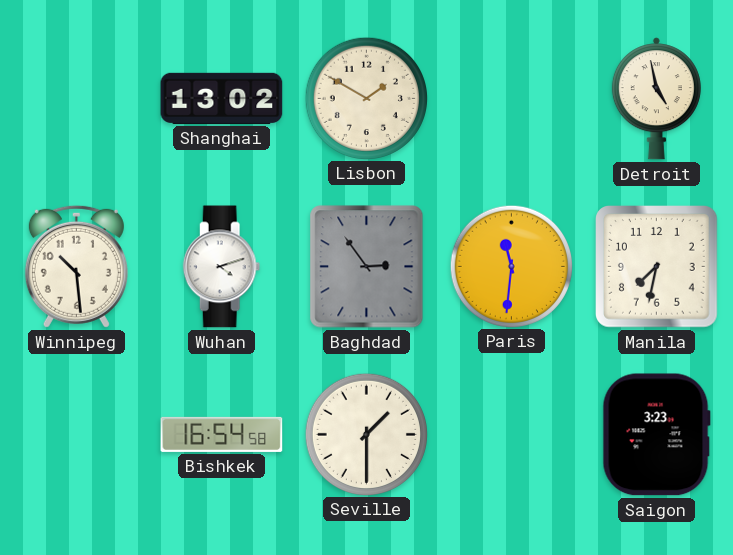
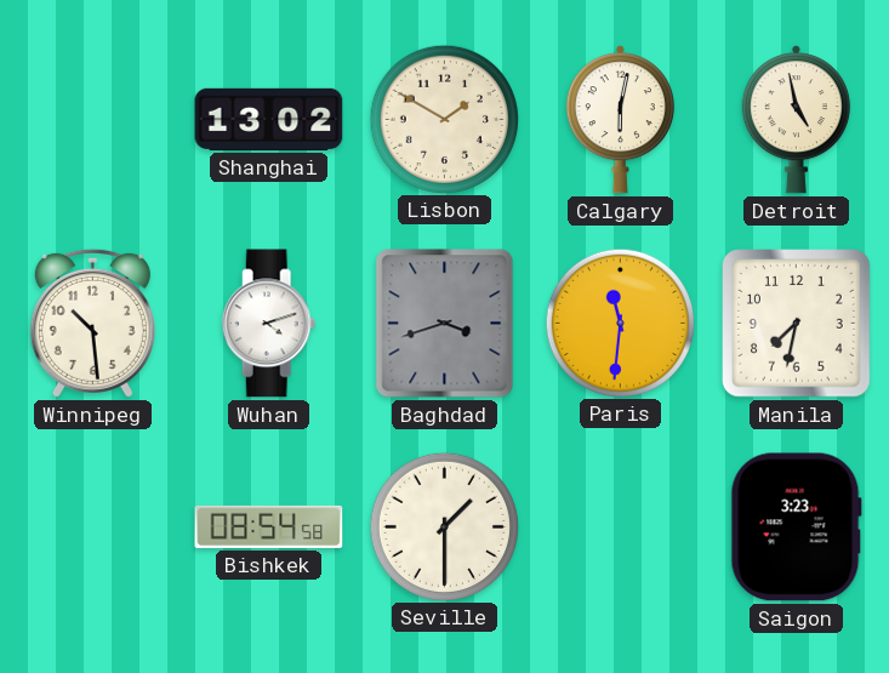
Calgary: none -> 6:02
Baghdad: 2:54 -> 3:42
Bishkek: 16:54 -> 08:54
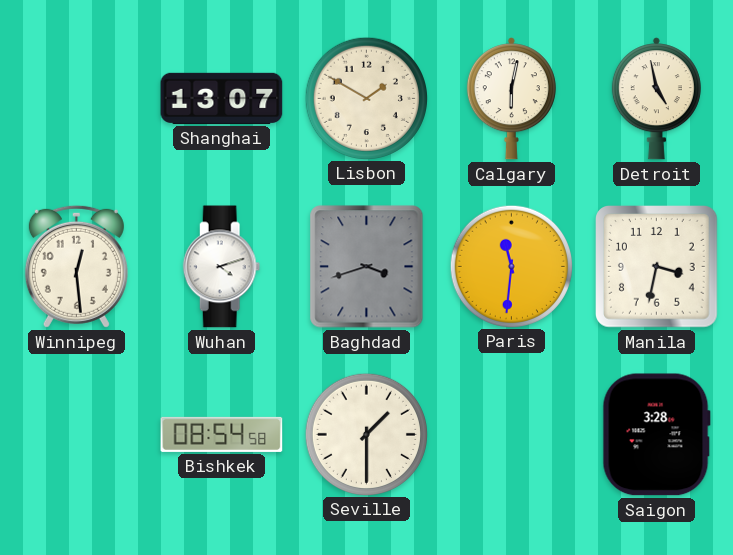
Shanghai: 13:02 -> 13:07
Winnipeg: 10:29 -> 12:29
Manila: 7:32 -> 3:32
Saigon: 3:23 -> 3:28
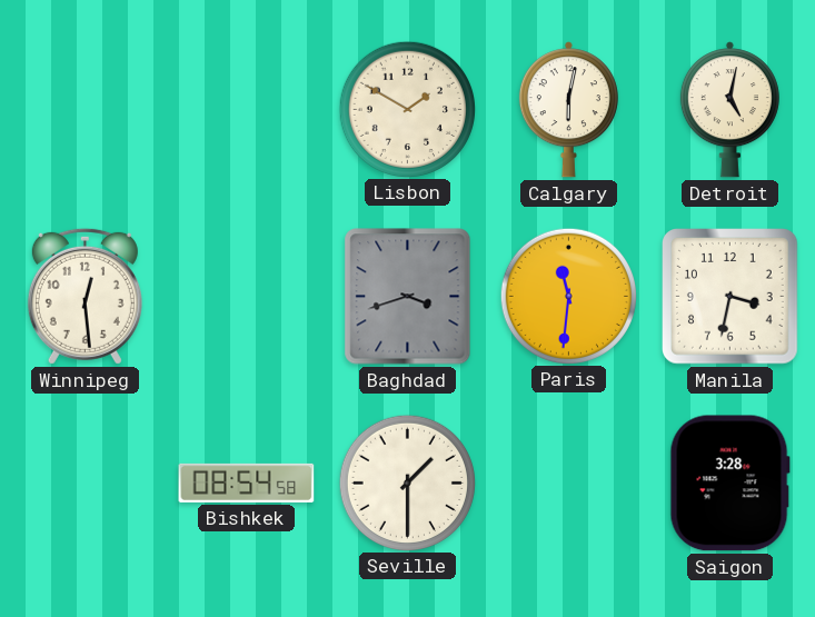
Shanghai: 13:07 -> none
Detroit: 4:58 -> 5:02
Wuhan: 4:12 -> none
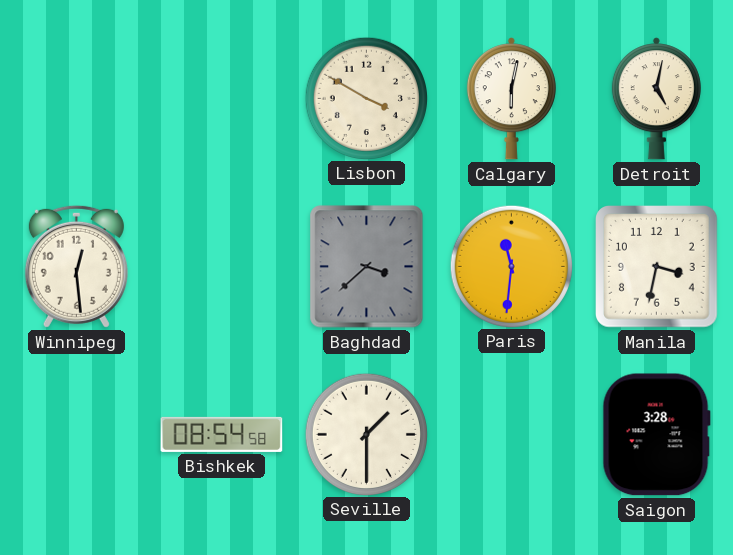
Lisbon: 1:50 -> 3:50
Baghdad: 3:42 -> 3:38
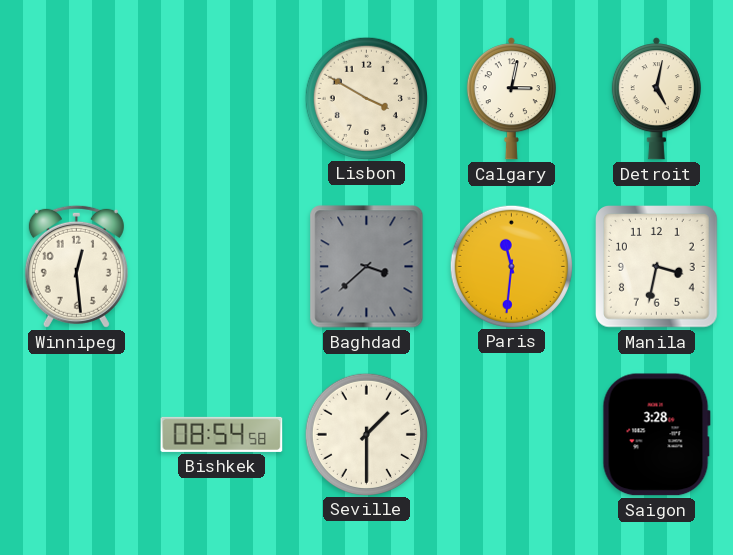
Calgary: 6:02 -> 3:02
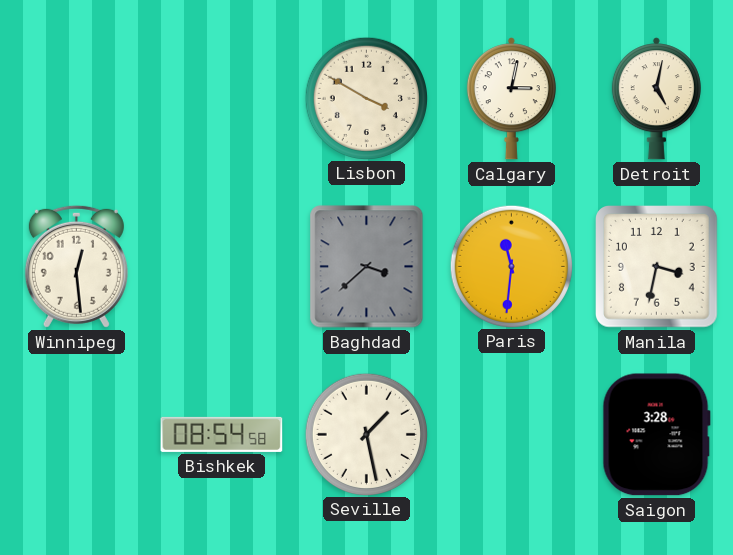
Seville: 1:30 -> 1:28
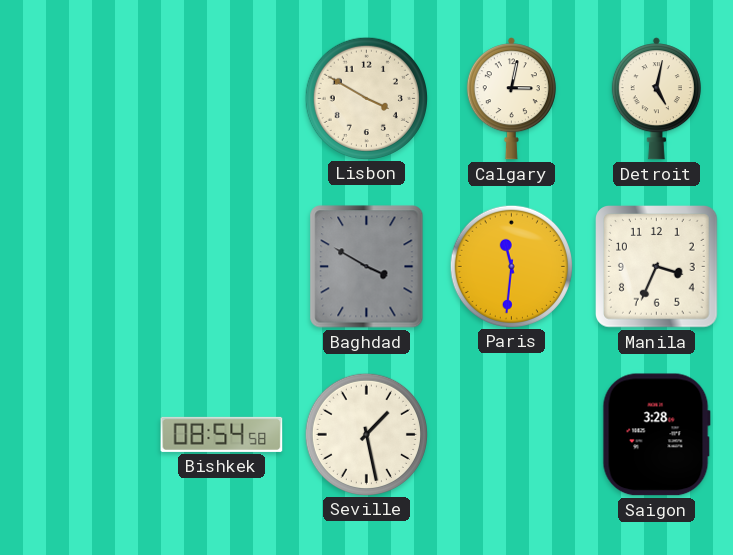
Winnipeg: 12:29 -> none
Baghdad: 3:38 -> 3:50
Manila: 3:32 -> 3:34
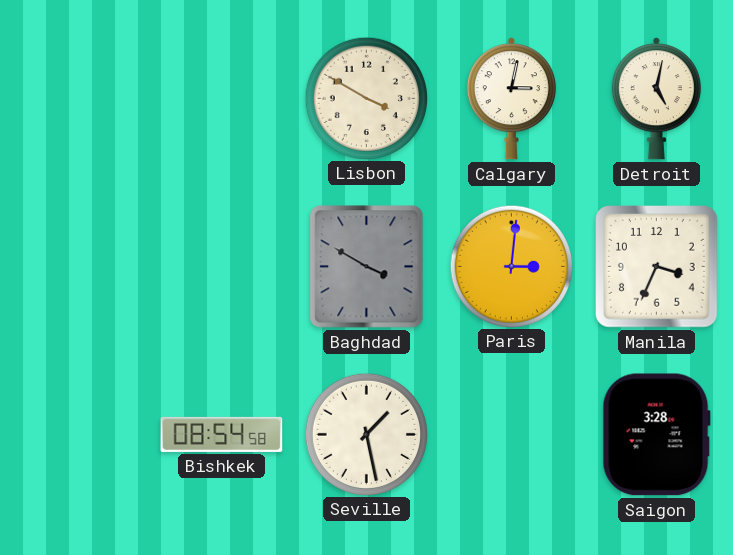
Paris: 11:31 -> 3:01
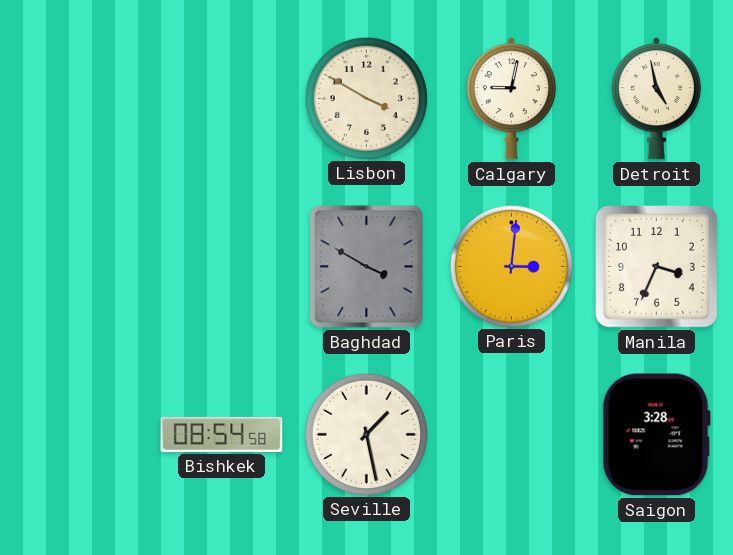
Calgary: 3:02 -> 9:02
Detroit: 5:02 -> 4:58
